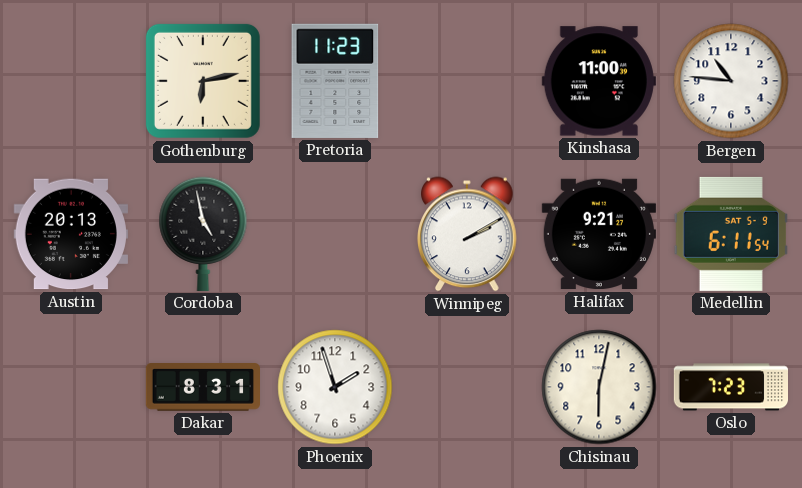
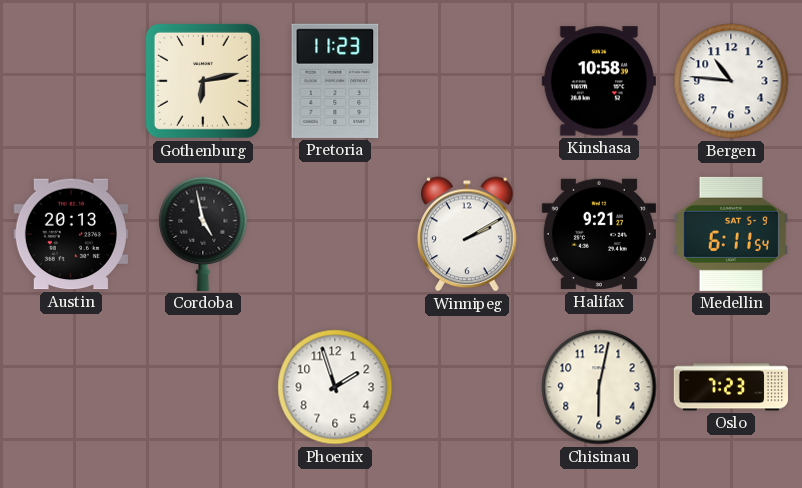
Kinshasa: 11:00 -> 10:58
Dakar: 8:31 -> none
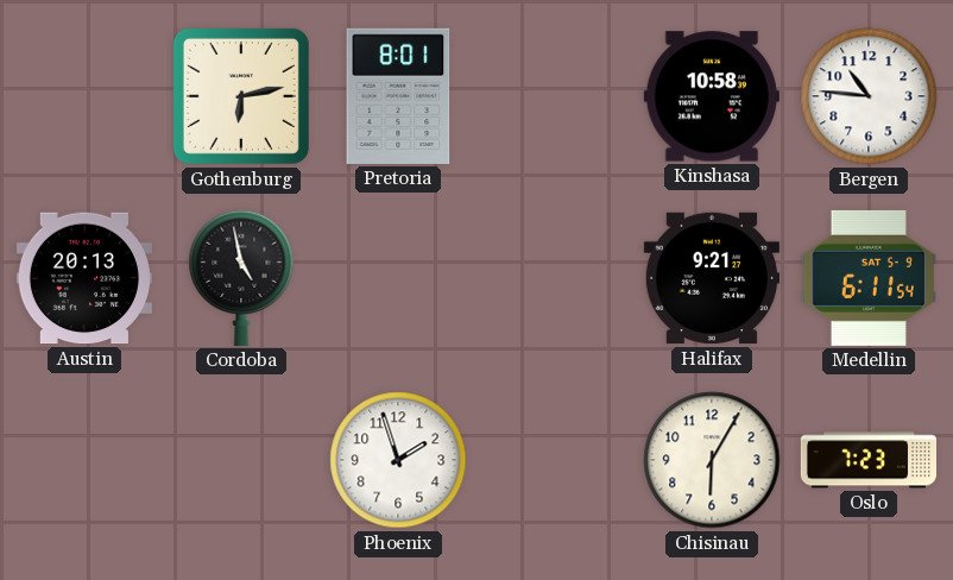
Pretoria: 11:23 -> 8:01
Winnipeg: 2:10 -> none
Chisinau: 6:02 -> 6:05
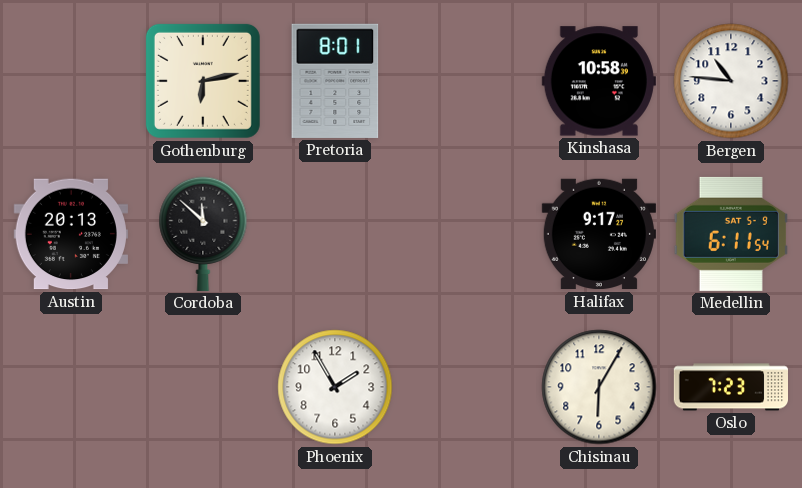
Cordoba: 4:58 -> 11:52
Halifax: 9:21 -> 9:17
Phoenix: 1:57 -> 1:55
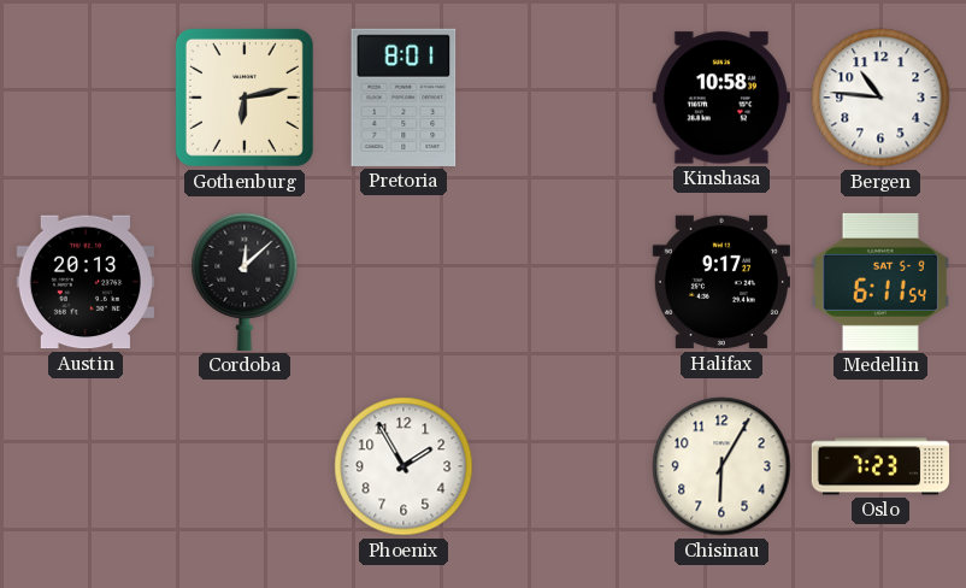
Cordoba: 11:52 -> 12:08
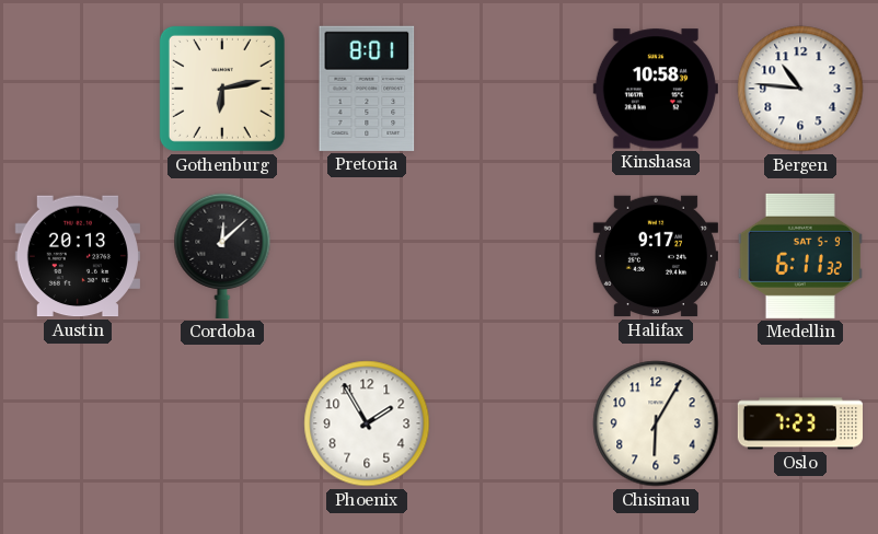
Medellin: 6:11:54 -> 6:11:32
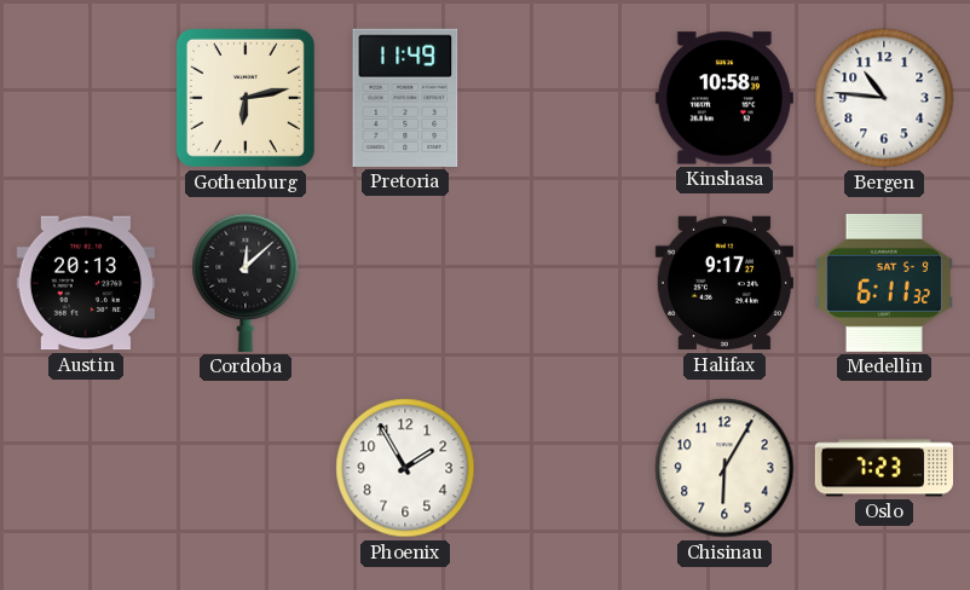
Pretoria: 8:01 -> 11:49
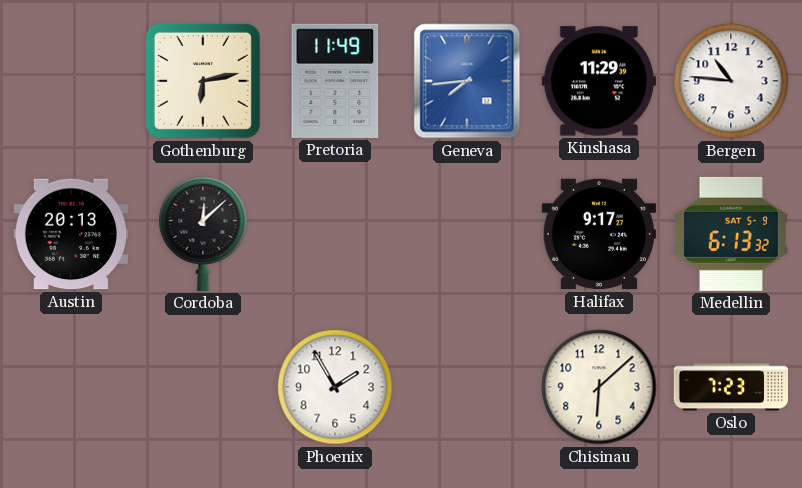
Geneva: none -> 7:44
Kinshasa: 10:58 -> 11:29
Medellin: 6:11 -> 6:13
Chisinau: 6:05 -> 6:08
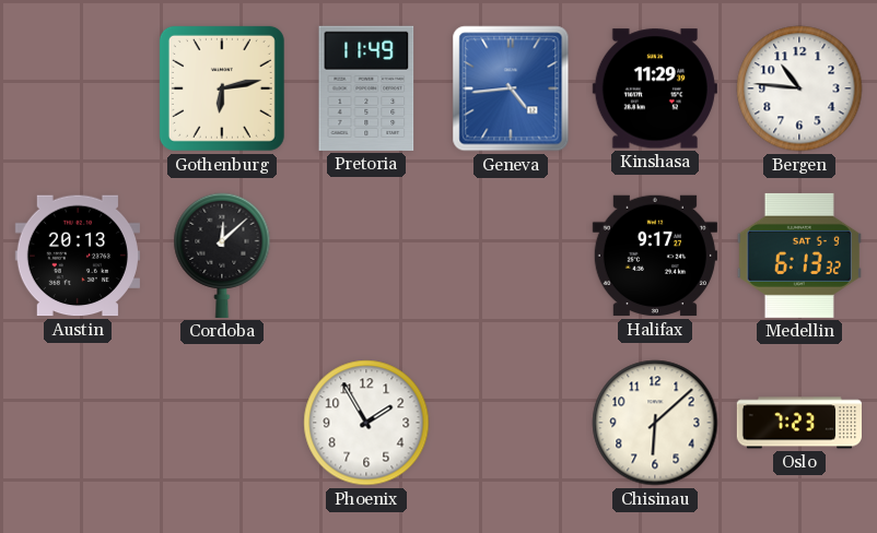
Geneva: 7:44 -> 4:44
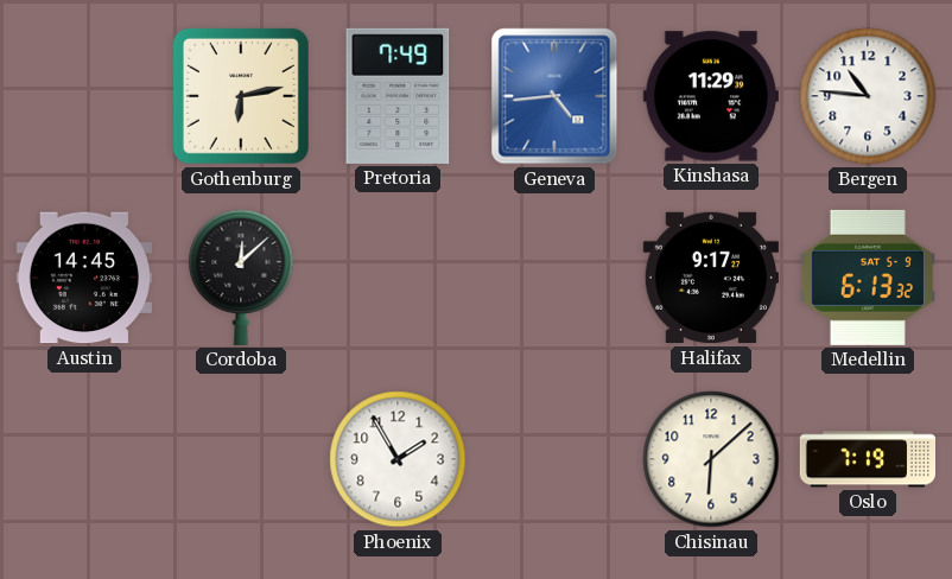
Pretoria: 11:49 -> 7:49
Austin: 20:13 -> 14:45
Oslo: 7:23 -> 7:19
